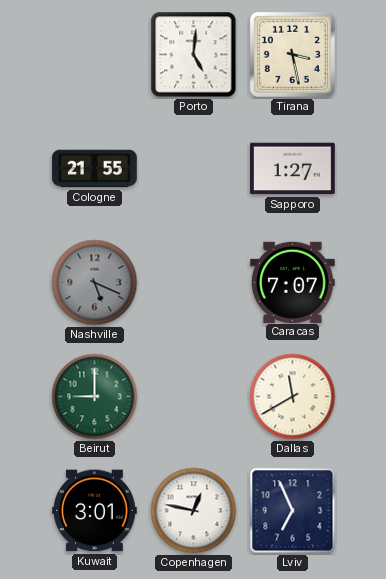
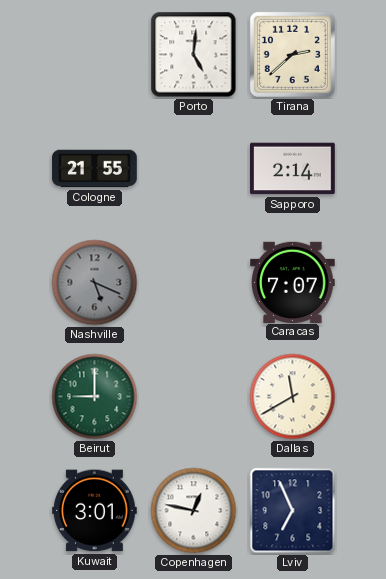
Tirana: 3:28 -> 2:38
Sapporo: 1:27 -> 2:14
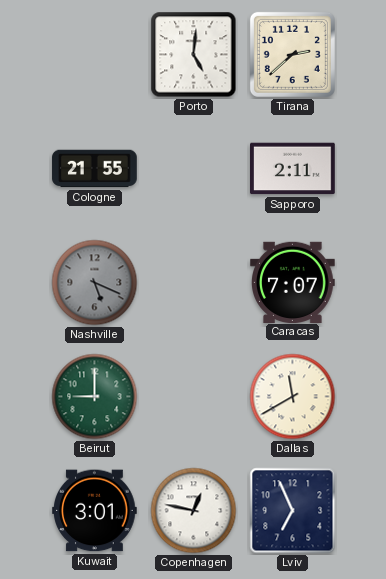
Sapporo: 2:14 -> 2:11
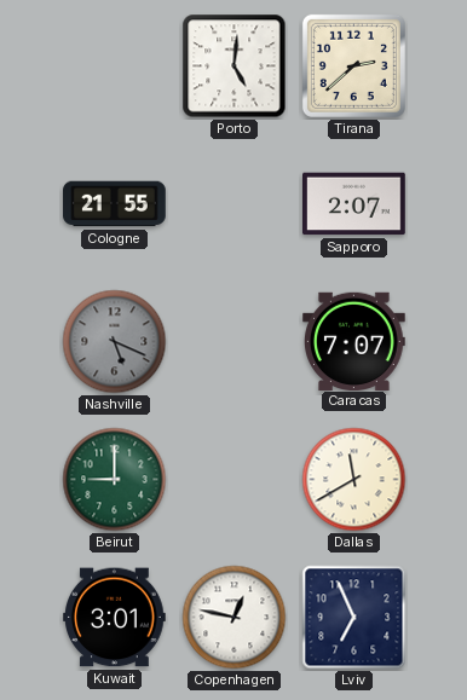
Sapporo: 2:11 -> 2:07
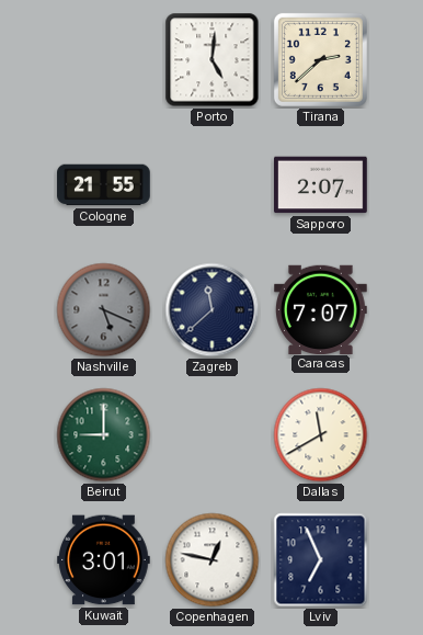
Zagreb: none -> 11:38
